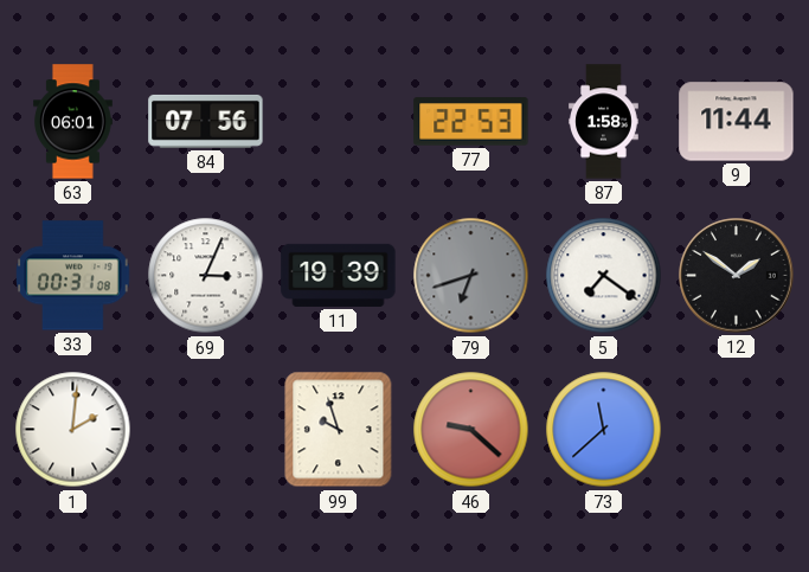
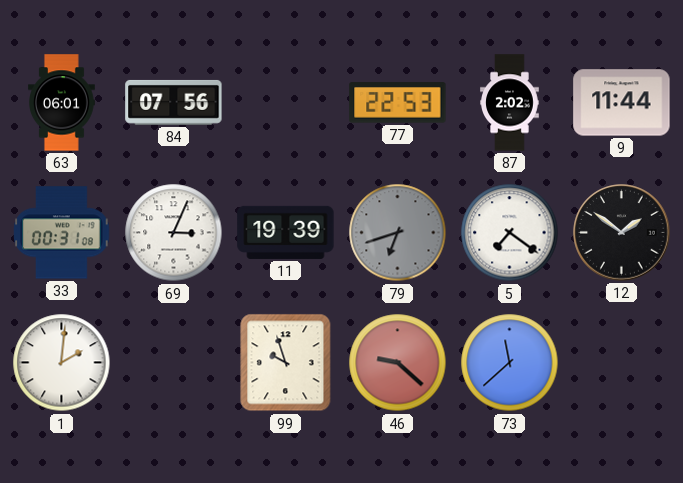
87: 1:58 -> 2:02
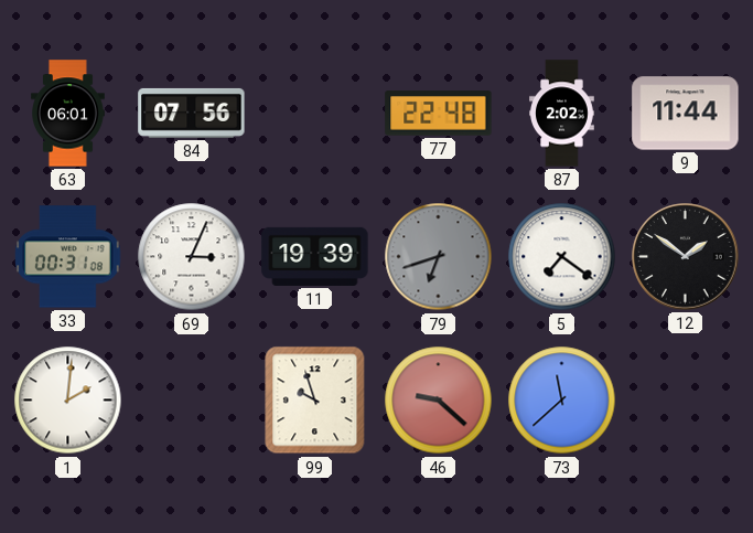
77: 22:53 -> 22:48
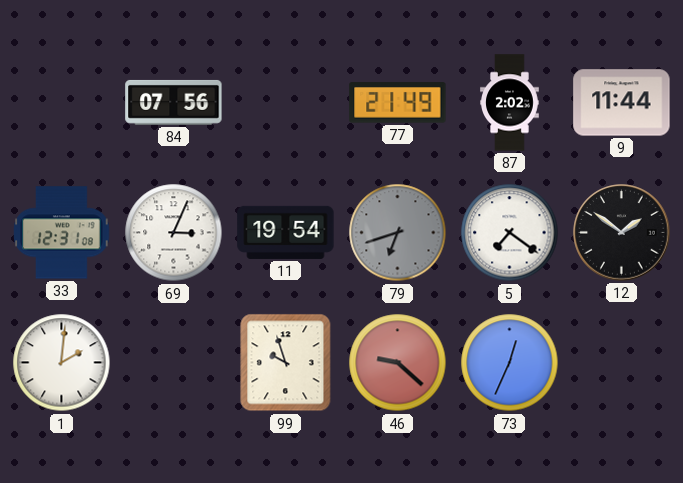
63: 06:01 -> none
77: 22:48 -> 21:49
33: 00:31 -> 12:31
11: 19:39 -> 19:54
73: 11:38 -> 12:34
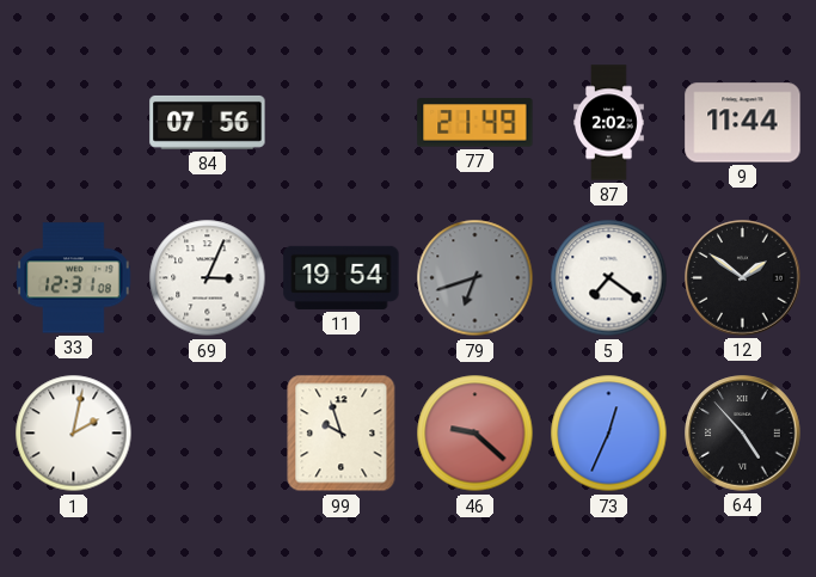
1: 2:01 -> 2:02
64: none -> 4:53
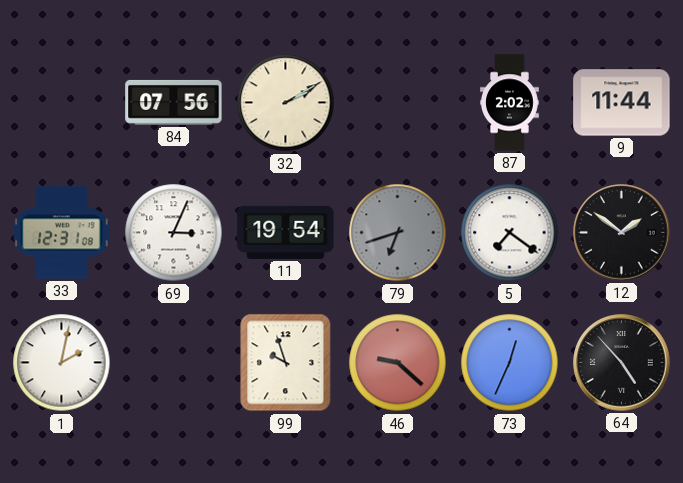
32: none -> 2:10
77: 21:49 -> none
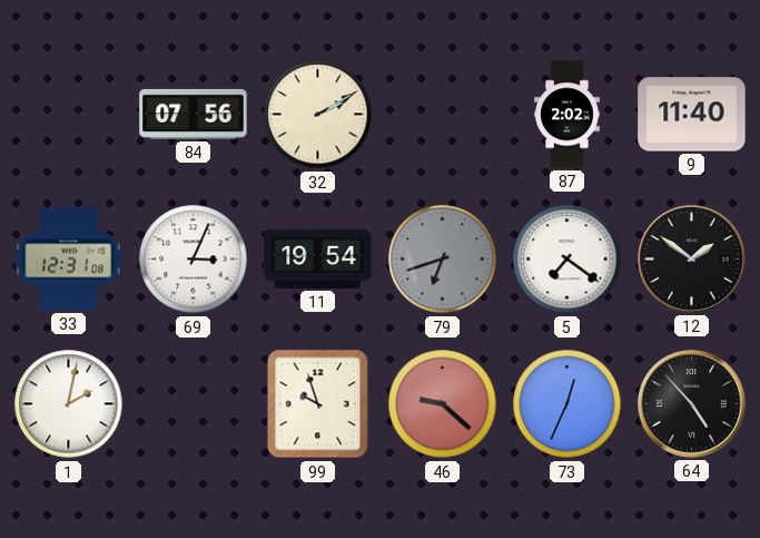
9: 11:44 -> 11:40
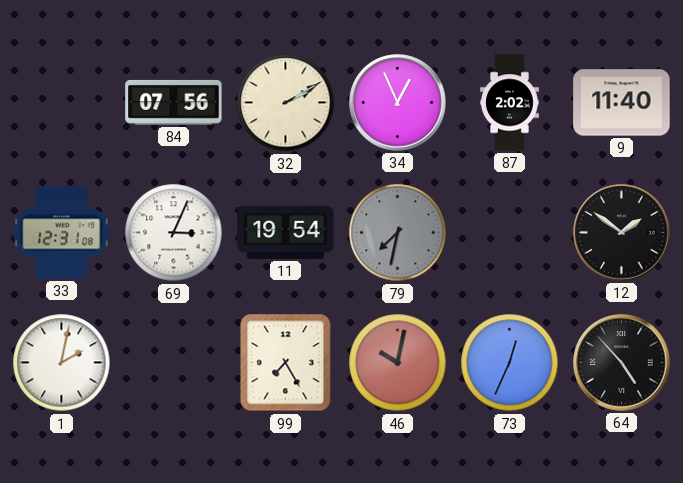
34: none -> 12:56
79: 6:42 -> 7:32
5: 7:21 -> none
99: 9:57 -> 7:25
46: 9:22 -> 10:02
